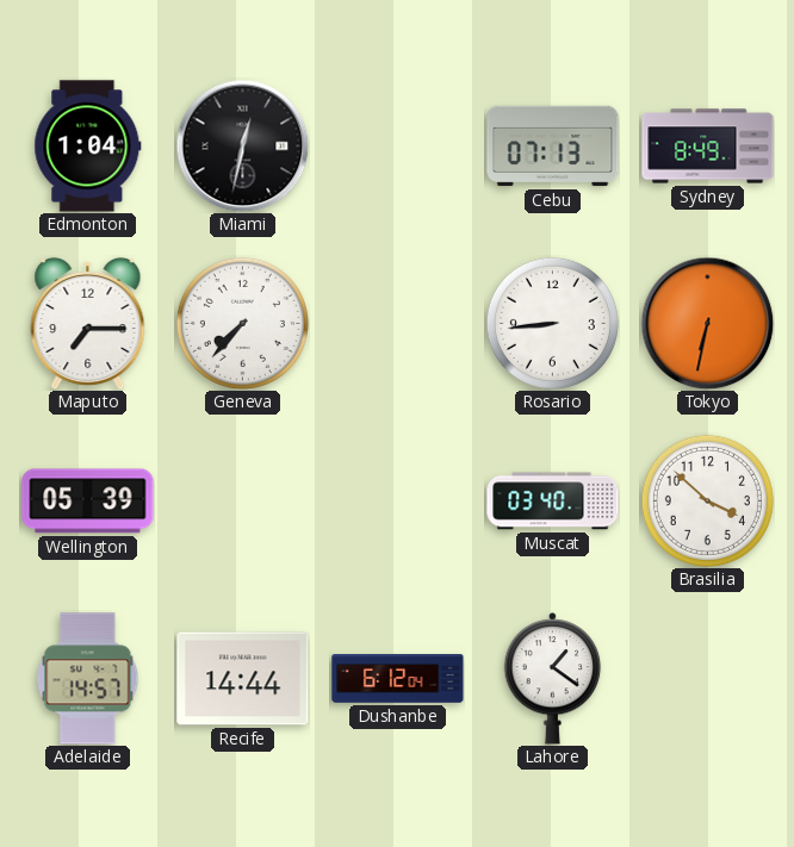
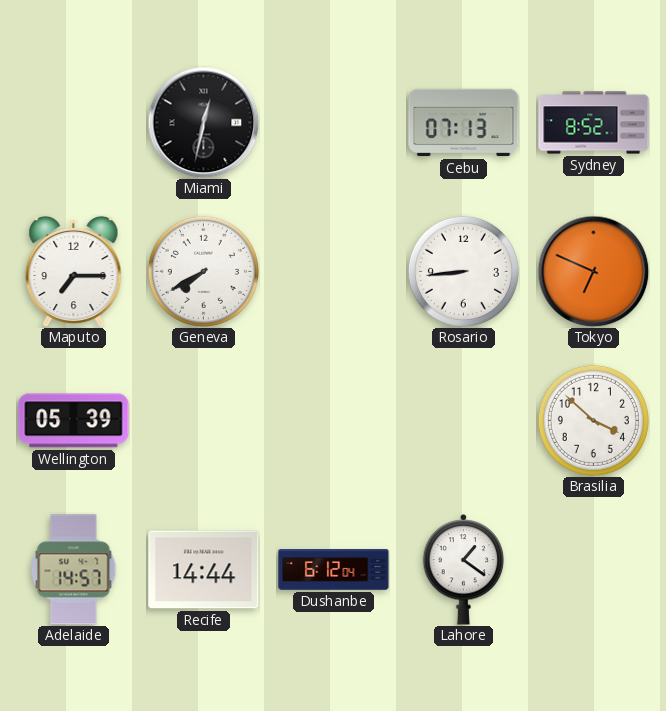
Edmonton: 1:04 -> none
Sydney: 8:49 -> 8:52
Geneva: 7:37 -> 7:40
Tokyo: 6:32 -> 6:49
Muscat: 03:40 -> none
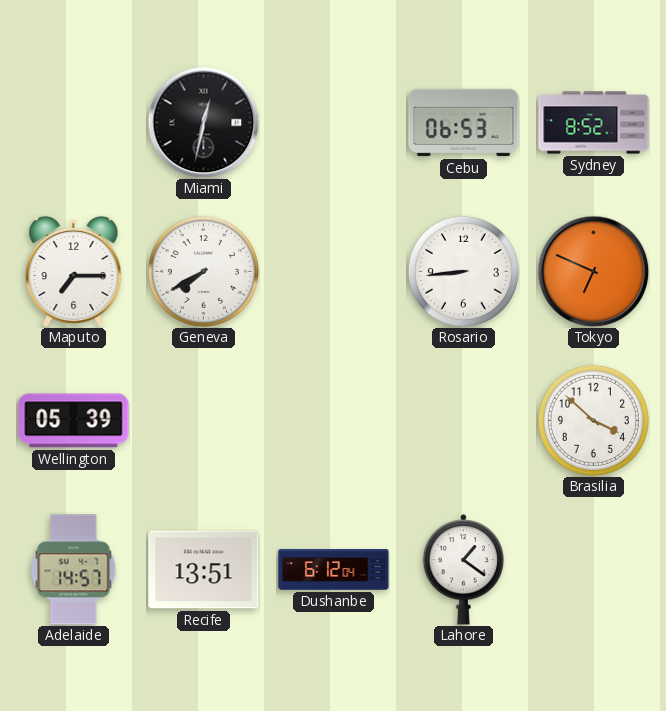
Cebu: 07:13 -> 06:53
Recife: 14:44 -> 13:51
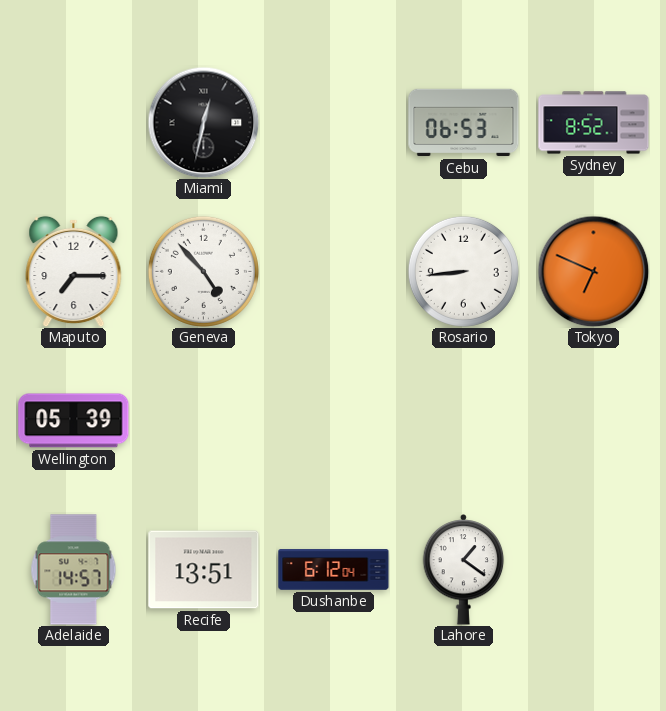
Geneva: 7:40 -> 4:53
Brasilia: 3:52 -> none
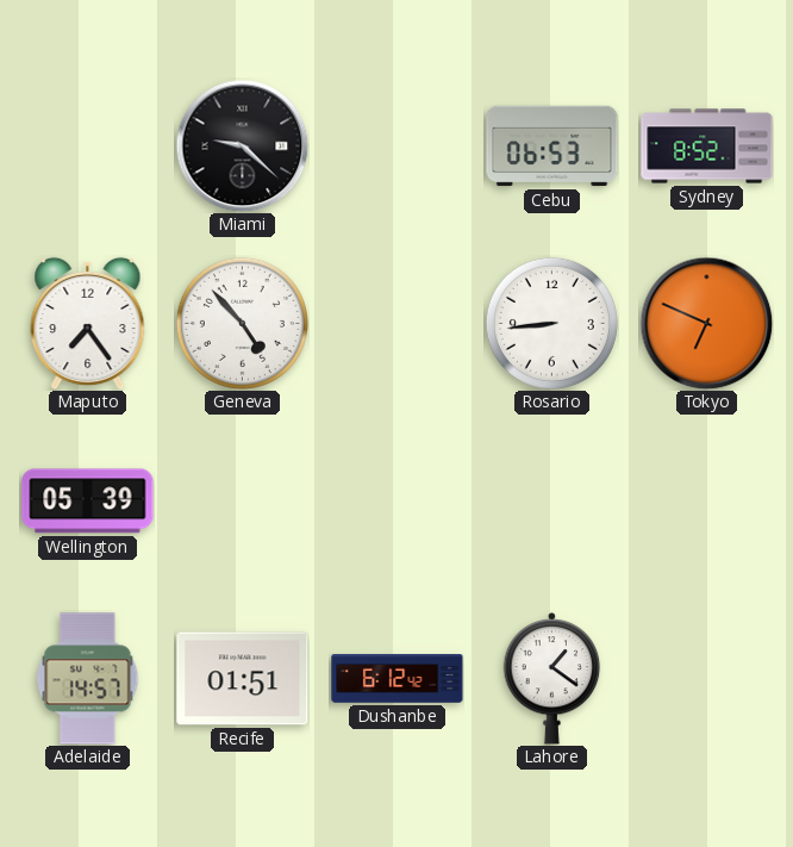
Miami: 12:32 -> 9:22
Maputo: 7:15 -> 7:24
Recife: 13:51 -> 01:51
Dushanbe: 6:12:04 -> 6:12:42
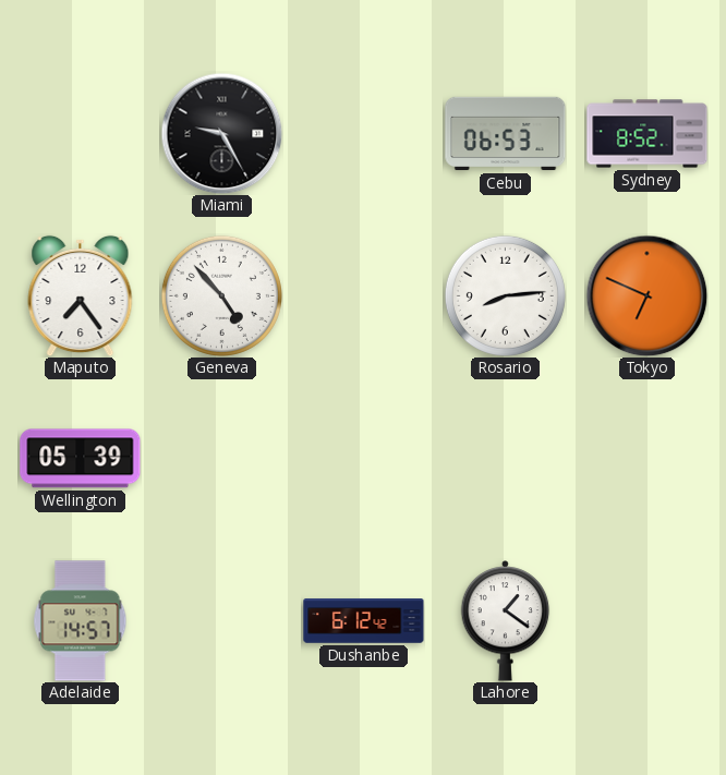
Miami: 9:22 -> 9:25
Rosario: 8:44 -> 8:14
Recife: 01:51 -> none
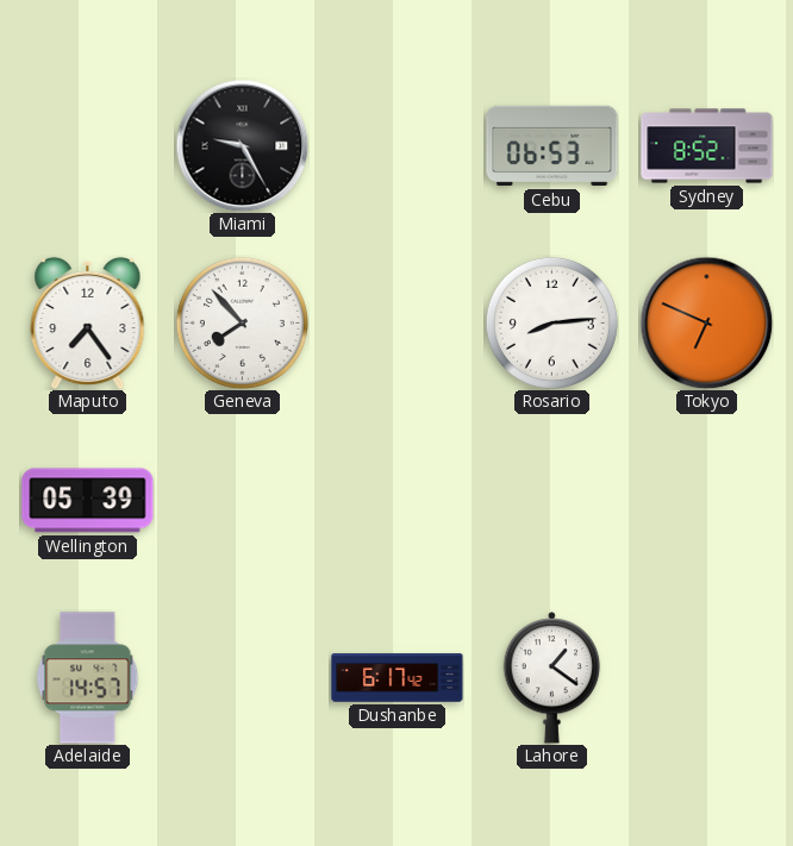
Geneva: 4:53 -> 7:53
Dushanbe: 6:12 -> 6:17
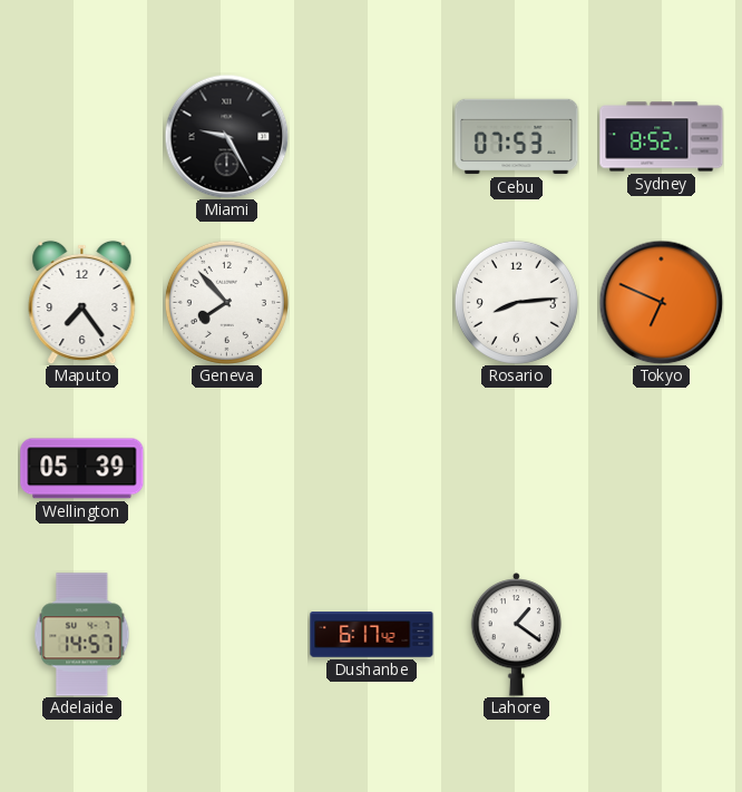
Cebu: 06:53 -> 07:53
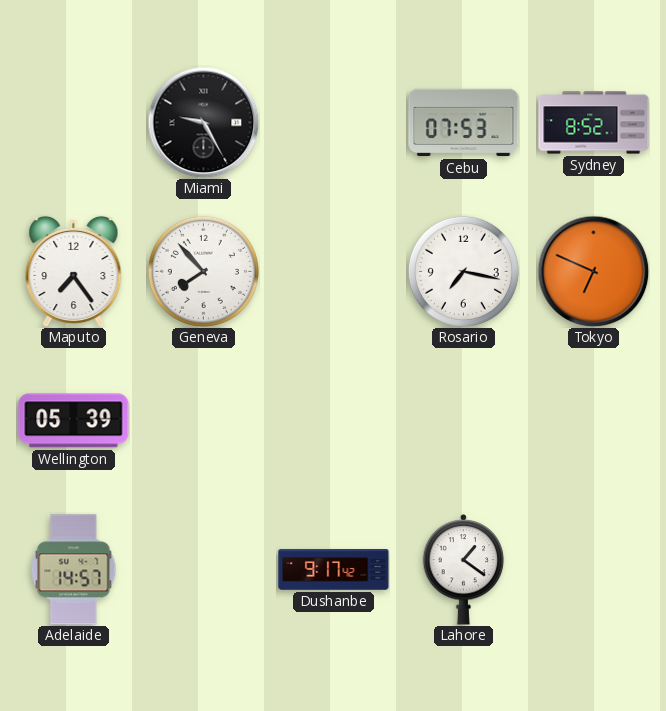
Rosario: 8:14 -> 7:17
Dushanbe: 6:17 -> 9:17
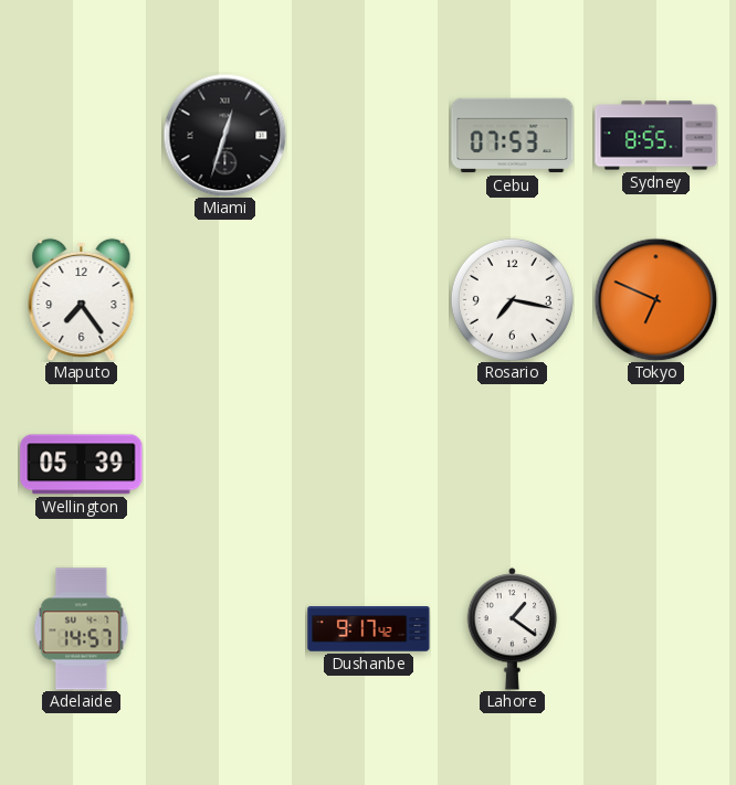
Miami: 9:25 -> 12:33
Sydney: 8:52 -> 8:55
Geneva: 7:53 -> none
